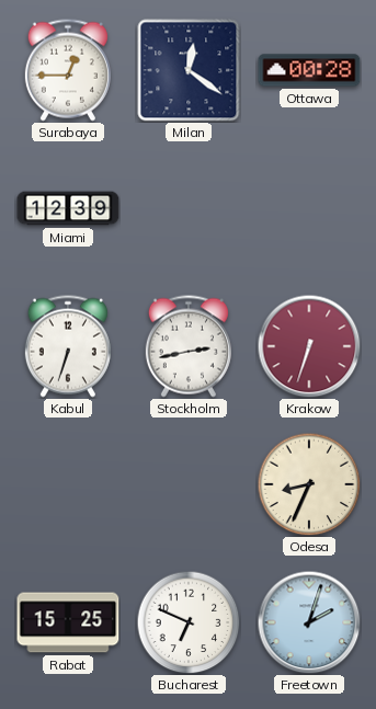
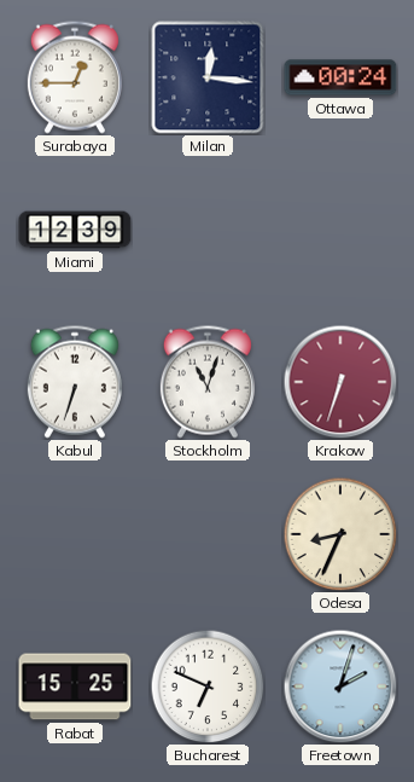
Milan: 12:21 -> 12:16
Ottawa: 00:28 -> 00:24
Stockholm: 2:43 -> 11:03
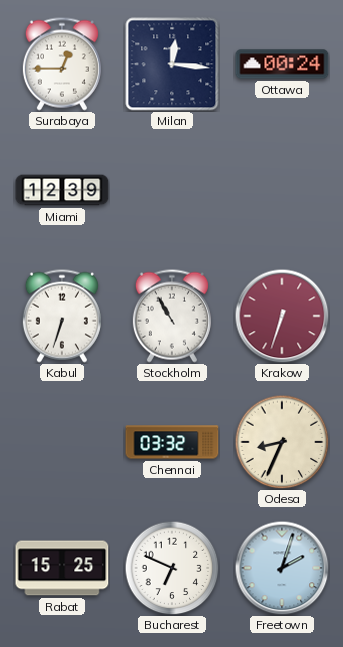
Stockholm: 11:03 -> 10:55
Chennai: none -> 03:32
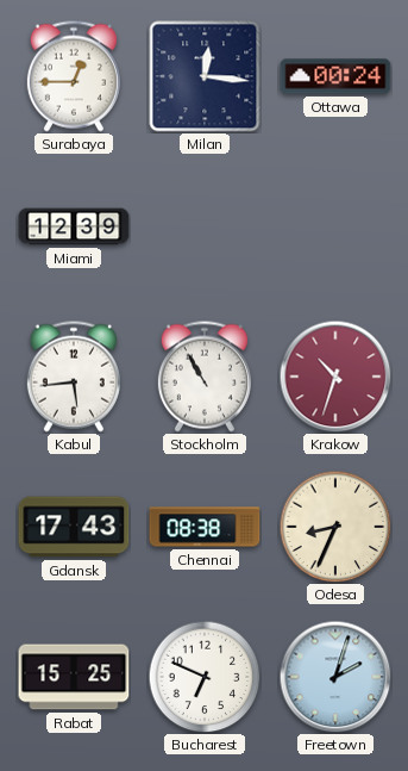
Kabul: 6:33 -> 5:44
Krakow: 6:33 -> 10:33
Gdansk: none -> 17:43
Chennai: 03:32 -> 08:38
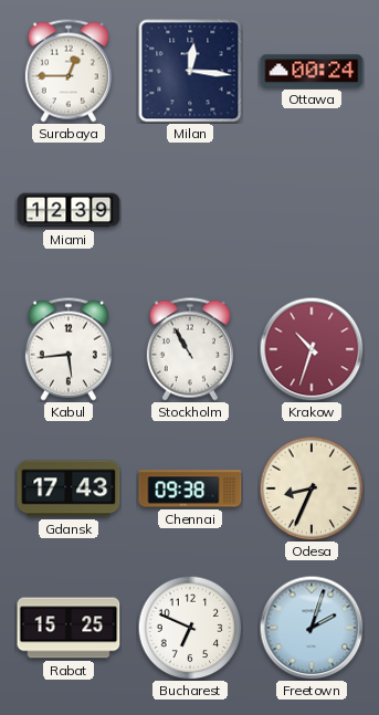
Chennai: 08:38 -> 09:38
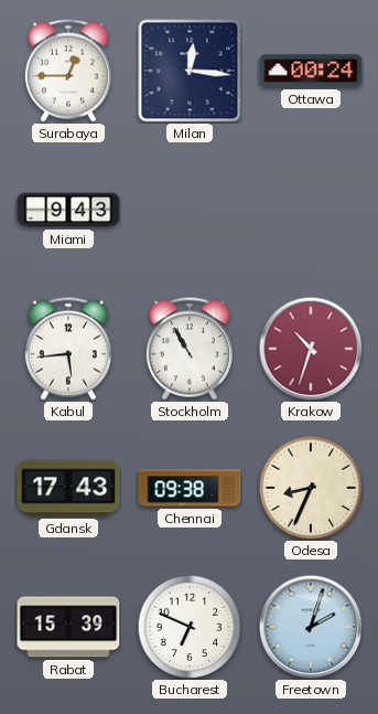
Miami: 12:39 -> 9:43
Rabat: 15:25 -> 15:39
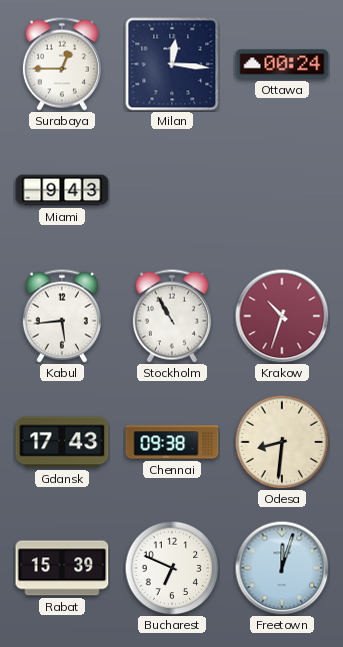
Odesa: 8:34 -> 8:31
Freetown: 2:03 -> 12:03
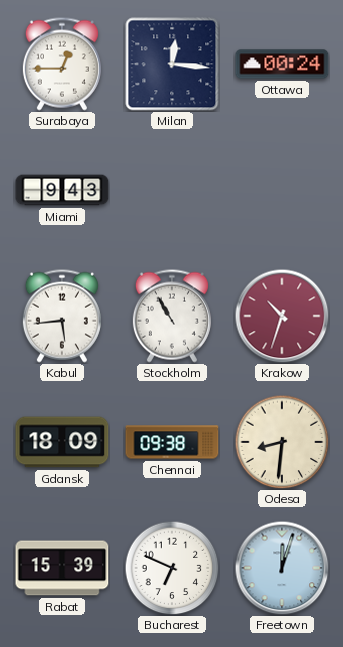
Gdansk: 17:43 -> 18:09
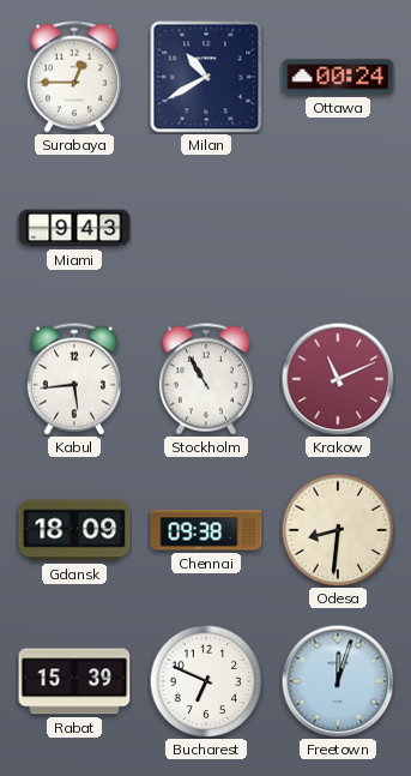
Milan: 12:16 -> 10:40
Krakow: 10:33 -> 11:11
